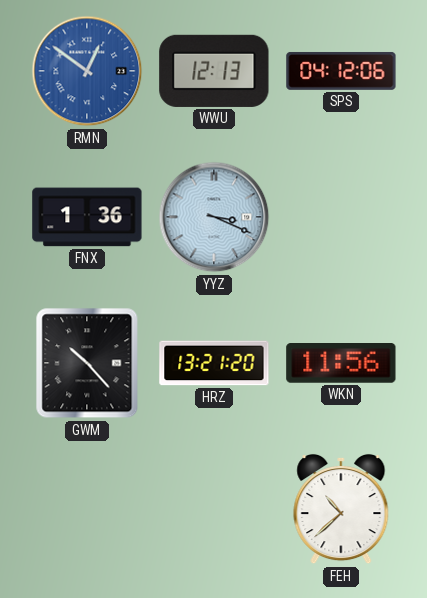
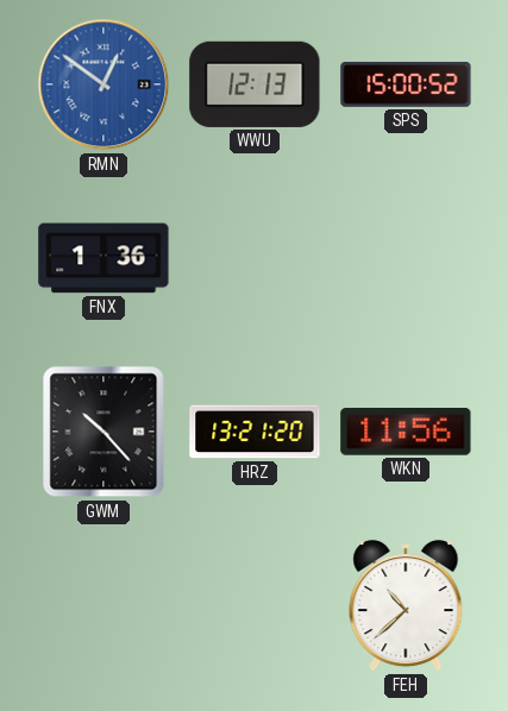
SPS: 04:12 -> 15:00
YYZ: 3:19 -> none
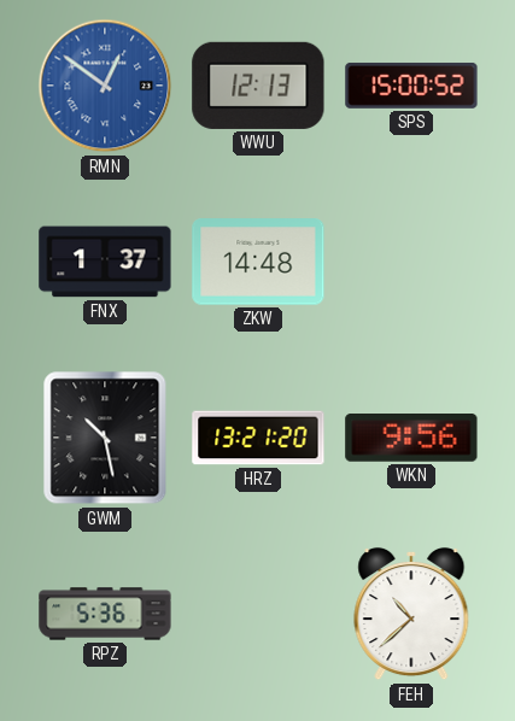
FNX: 1:36 -> 1:37
ZKW: none -> 14:48
GWM: 10:23 -> 10:28
WKN: 11:56 -> 9:56
RPZ: none -> 5:36
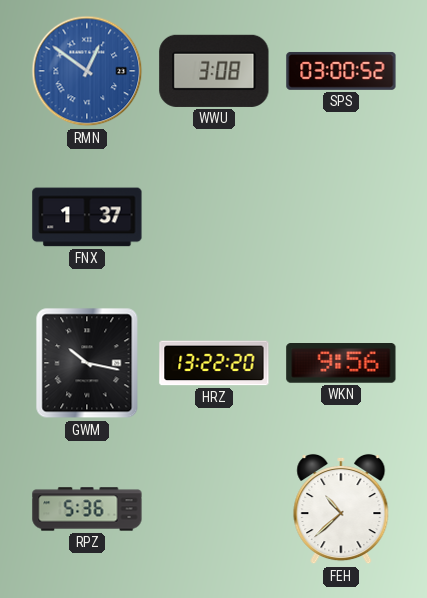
WWU: 12:13 -> 3:08
SPS: 15:00 -> 03:00
ZKW: 14:48 -> none
GWM: 10:28 -> 10:17
HRZ: 13:21 -> 13:22
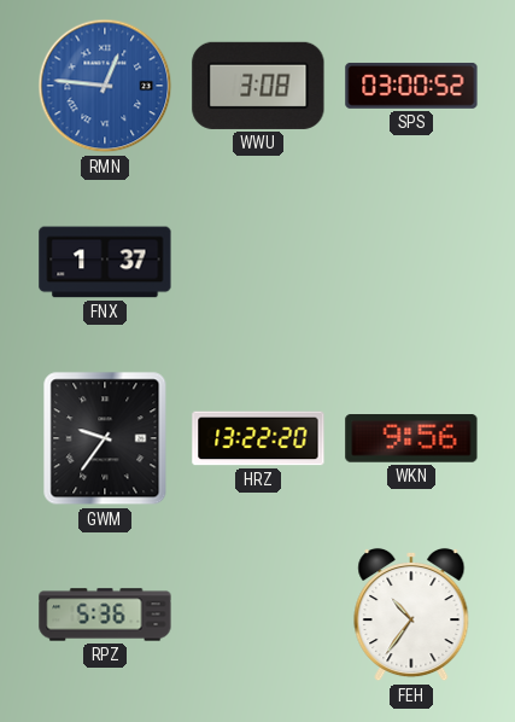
RMN: 12:51 -> 12:46
GWM: 10:17 -> 9:36
FEH: 10:38 -> 10:36
